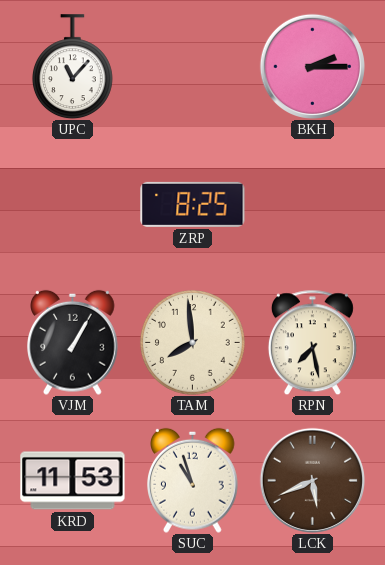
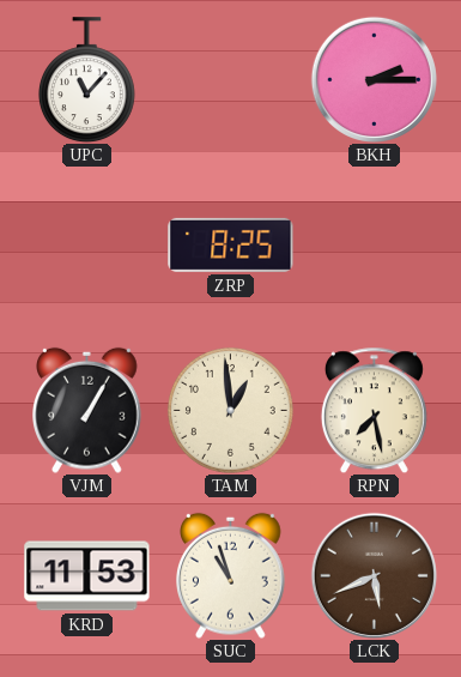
TAM: 7:59 -> 12:59
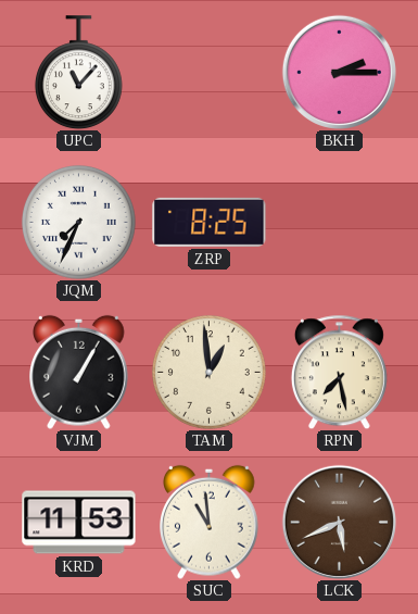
JQM: none -> 7:34
SUC: 10:57 -> 10:59
